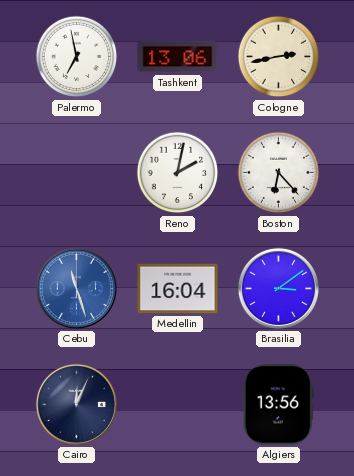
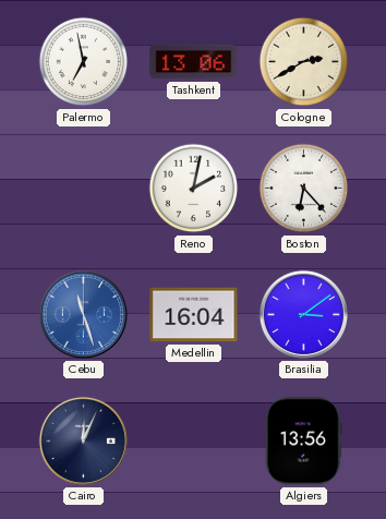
Cologne: 2:43 -> 2:40
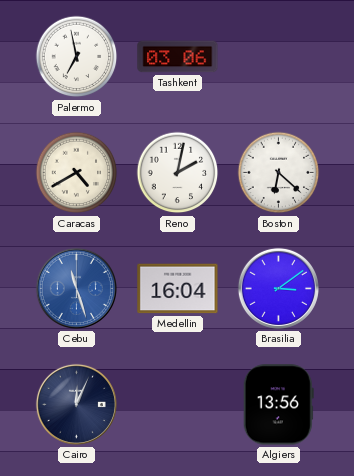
Tashkent: 13:06 -> 03:06
Cologne: 2:40 -> none
Caracas: none -> 4:40
Boston: 6:23 -> 6:22
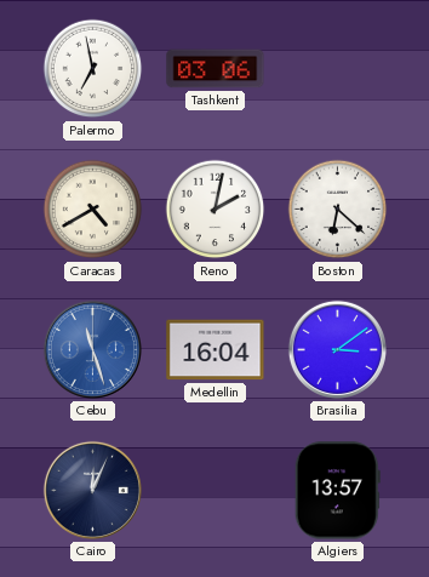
Algiers: 13:56 -> 13:57
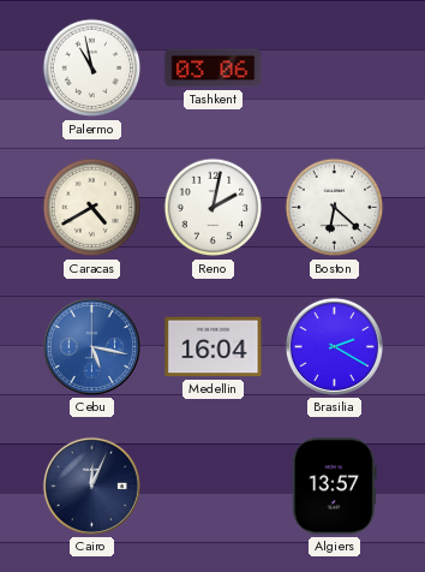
Palermo: 6:58 -> 10:58
Cebu: 11:27 -> 5:17
Brasilia: 3:09 -> 2:20
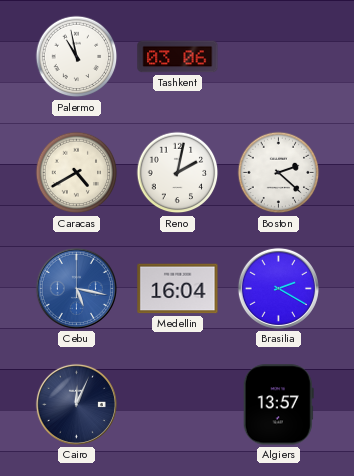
Boston: 6:22 -> 2:22
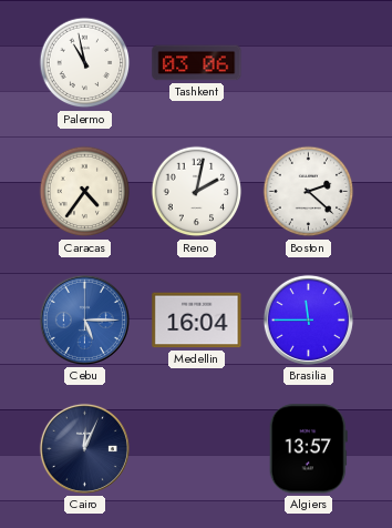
Caracas: 4:40 -> 4:36
Cebu: 5:17 -> 5:15
Brasilia: 2:20 -> 11:45
